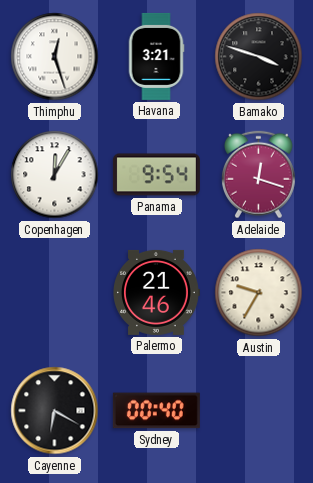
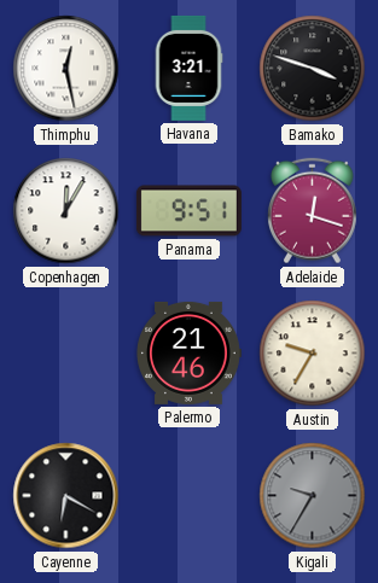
Thimphu: 12:27 -> 12:28
Panama: 9:54 -> 9:51
Sydney: 00:40 -> none
Kigali: none -> 9:35
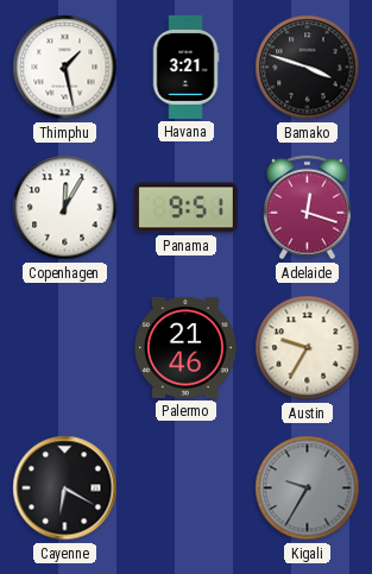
Thimphu: 12:28 -> 1:28
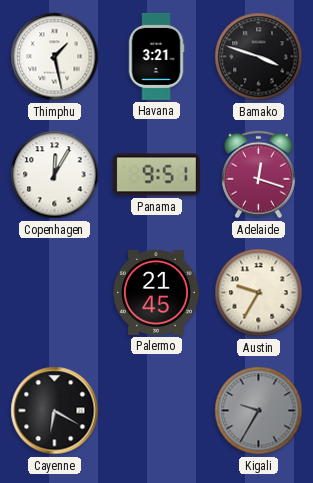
Palermo: 21:46 -> 21:45
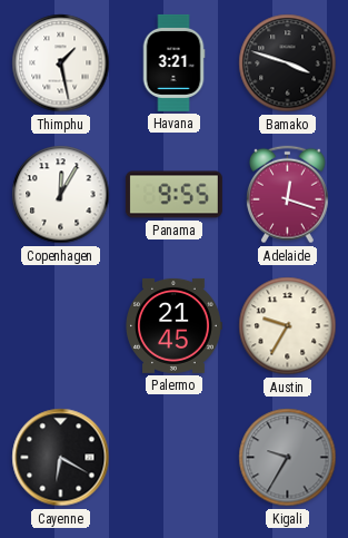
Panama: 9:51 -> 9:55
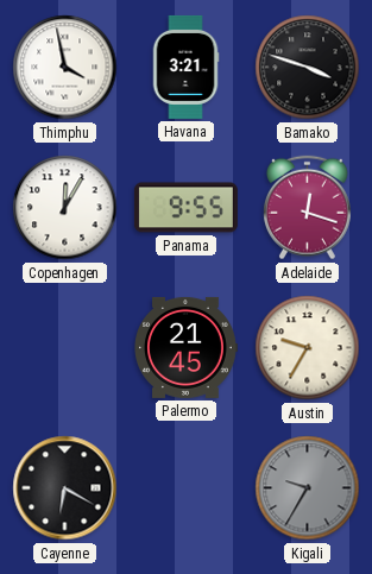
Thimphu: 1:28 -> 3:58
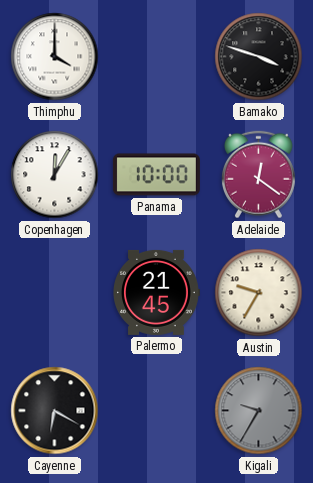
Thimphu: 3:58 -> 4:00
Havana: 3:21 -> none
Panama: 9:55 -> 10:00
Adelaide: 12:18 -> 12:21
